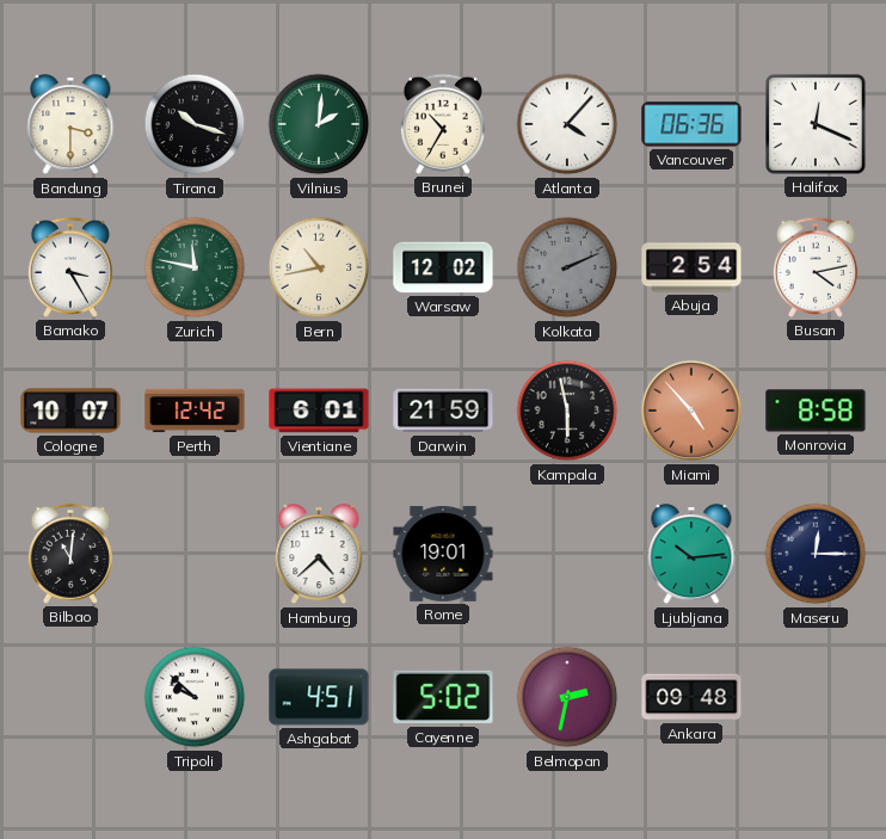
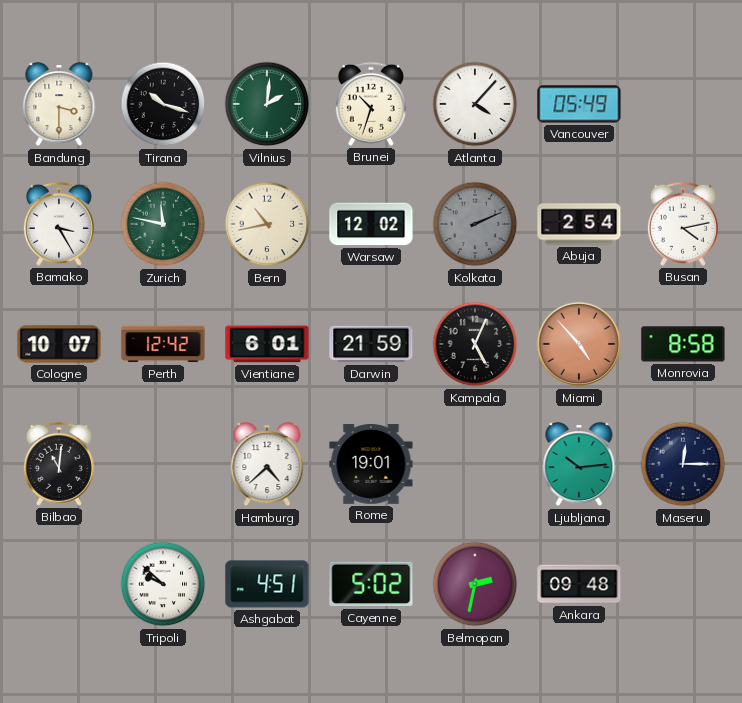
Brunei: 10:35 -> 10:33
Vancouver: 06:36 -> 05:49
Halifax: 12:19 -> none
Kampala: 5:58 -> 5:04
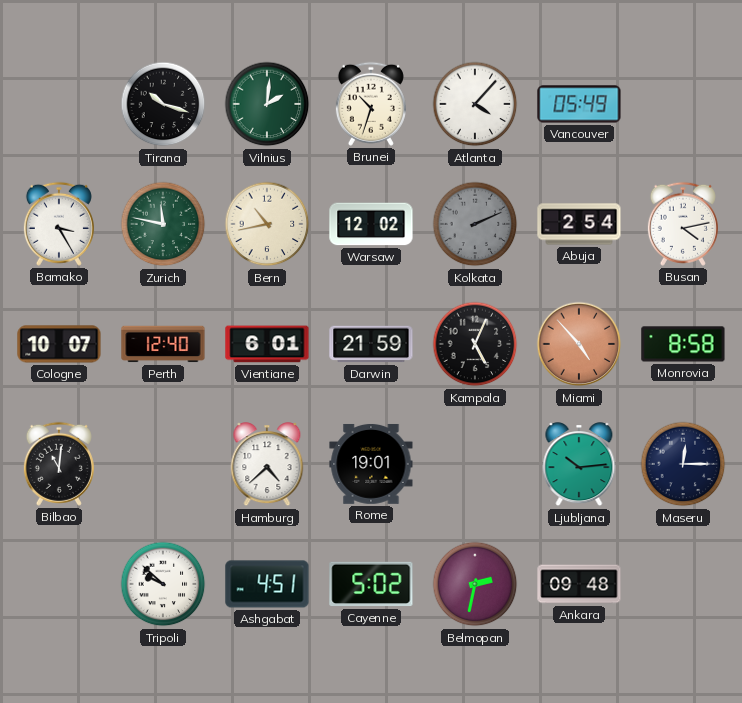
Bandung: 3:30 -> none
Perth: 12:42 -> 12:40
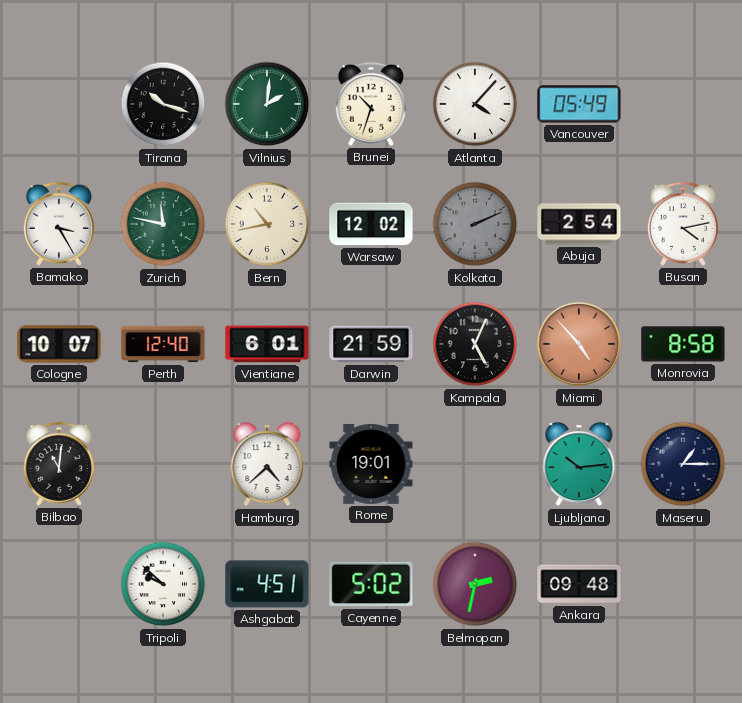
Maseru: 12:15 -> 1:15
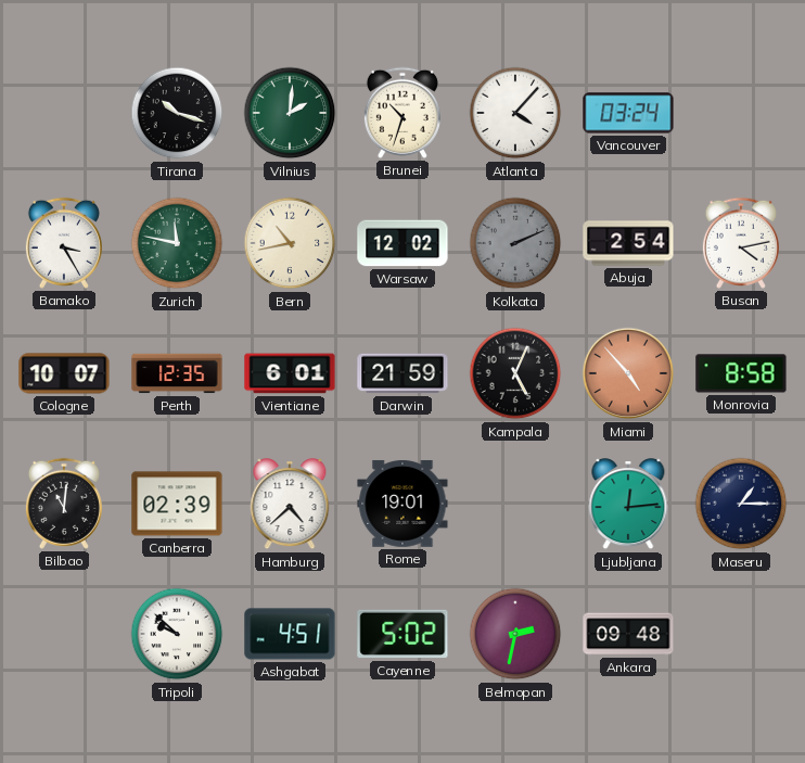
Vancouver: 05:49 -> 03:24
Perth: 12:40 -> 12:35
Canberra: none -> 02:39
Ljubljana: 10:14 -> 12:14
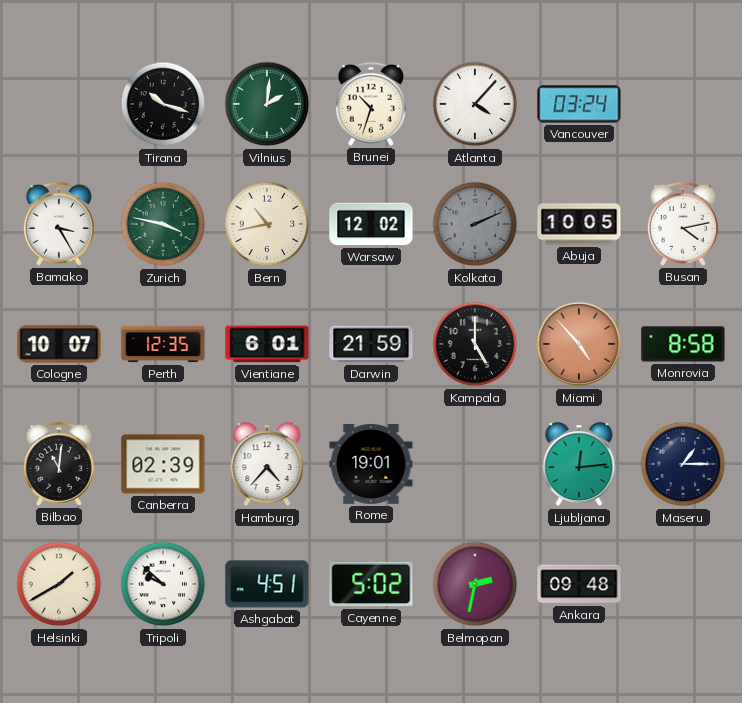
Zurich: 11:47 -> 3:47
Abuja: 2:54 -> 10:05
Kampala: 5:04 -> 5:00
Hamburg: 4:38 -> 4:37
Helsinki: none -> 1:40
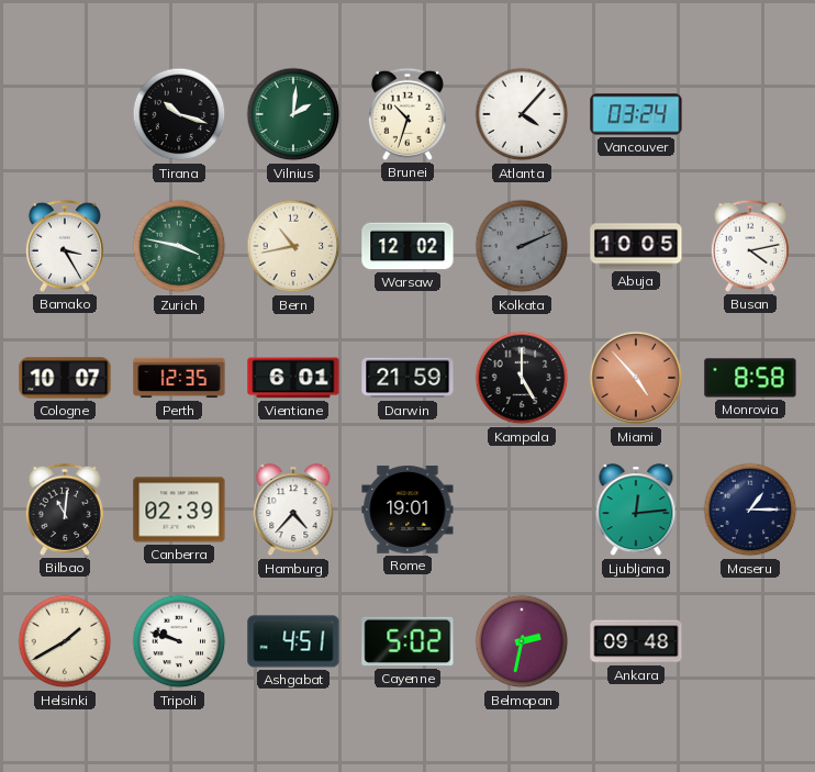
Tripoli: 9:52 -> 9:48
